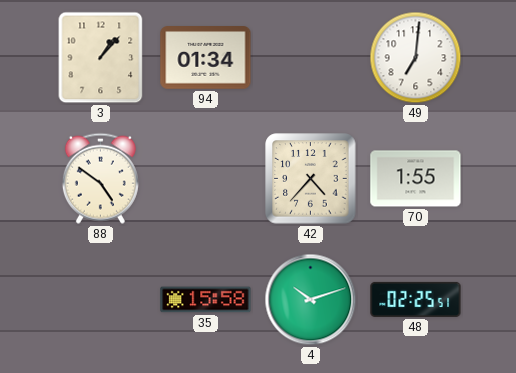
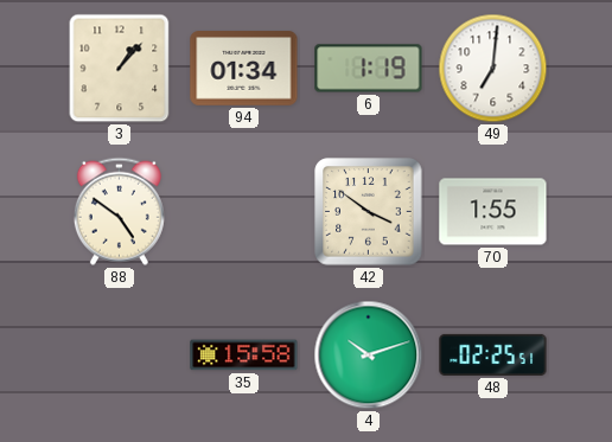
6: none -> 1:19
42: 4:37 -> 3:51
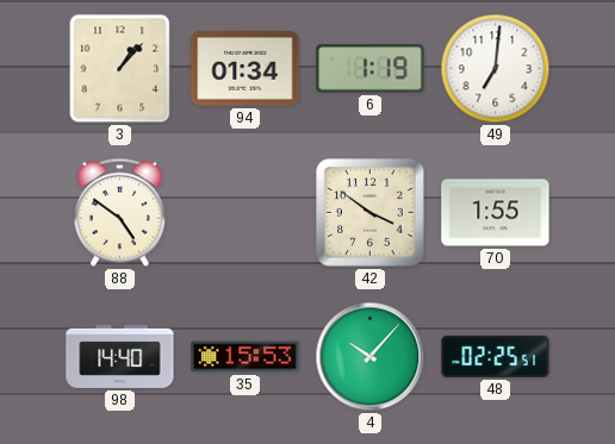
98: none -> 14:40
35: 15:58 -> 15:53
4: 10:12 -> 10:07
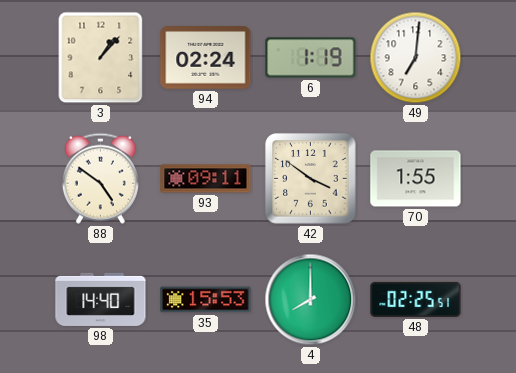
94: 01:34 -> 02:24
93: none -> 09:11
4: 10:07 -> 8:00
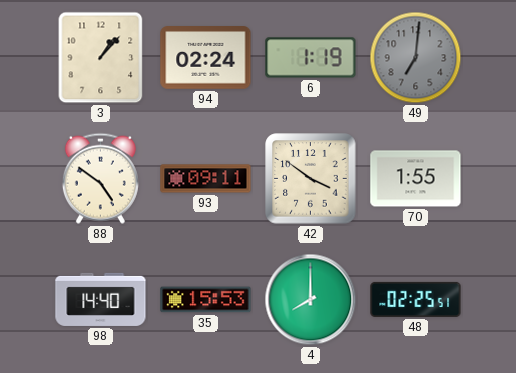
49 dial: white -> grey
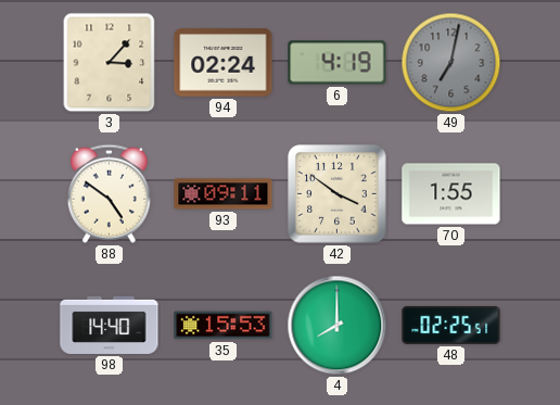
3: 1:07 -> 3:07
6: 1:19 -> 4:19
49: 7:01 -> 7:02
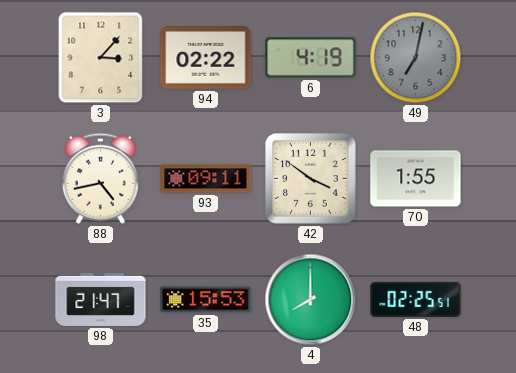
94: 02:24 -> 02:22
88: 4:51 -> 4:43
98: 14:40 -> 21:47
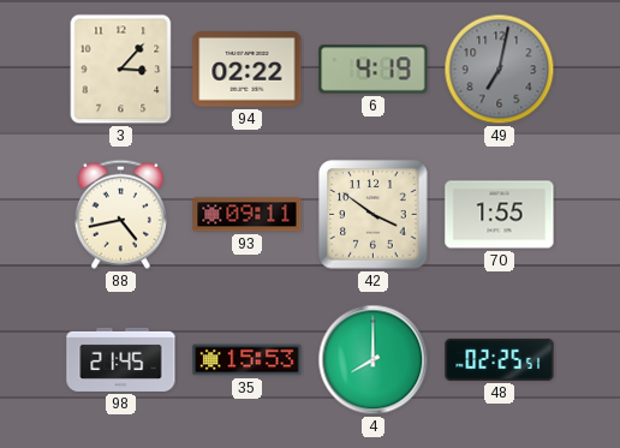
98: 21:47 -> 21:45
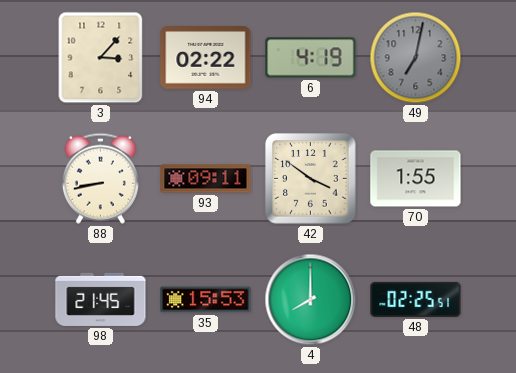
88: 4:43 -> 8:43
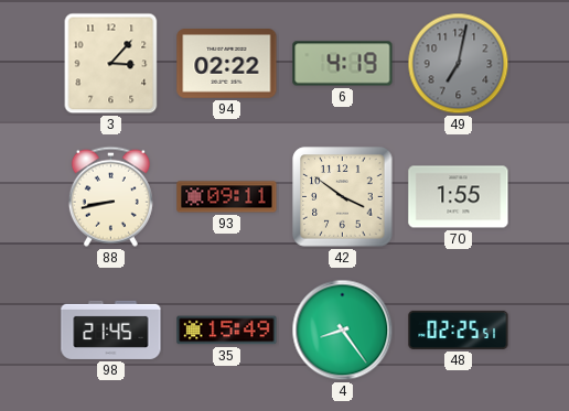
35: 15:53 -> 15:49
4: 8:00 -> 8:24
